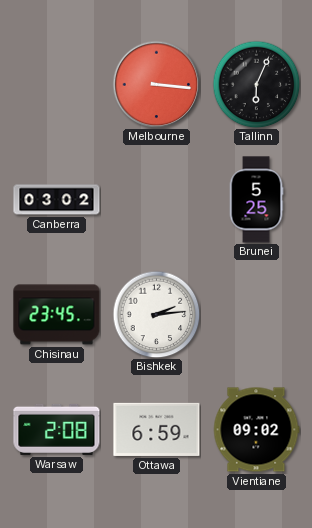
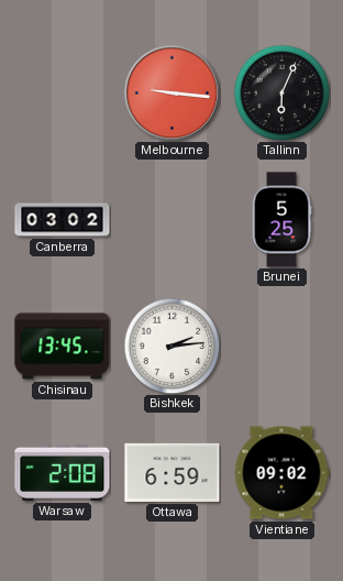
Melbourne: 3:16 -> 9:16
Chisinau: 23:45 -> 13:45
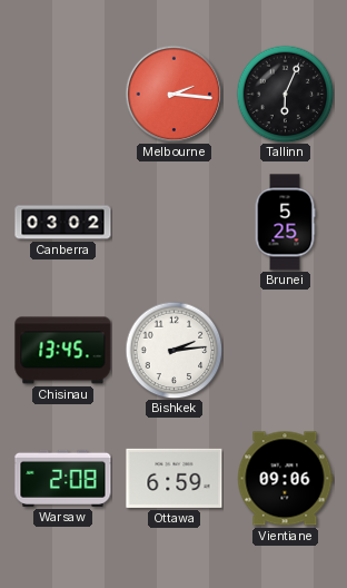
Melbourne: 9:16 -> 2:16
Vientiane: 09:02 -> 09:06
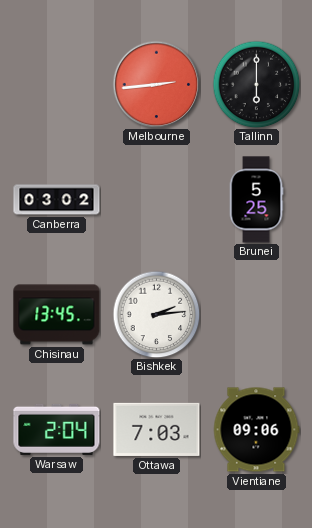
Melbourne: 2:16 -> 2:44
Tallinn: 6:04 -> 6:00
Warsaw: 2:08 -> 2:04
Ottawa: 6:59 -> 7:03
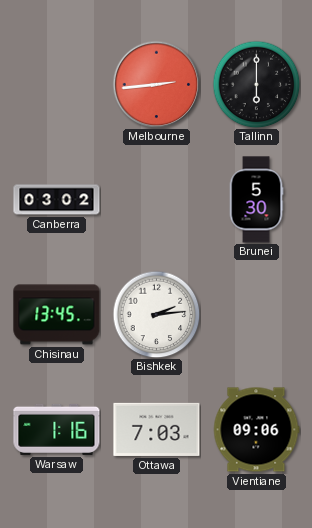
Brunei: 5:25 -> 5:30
Warsaw: 2:04 -> 1:16
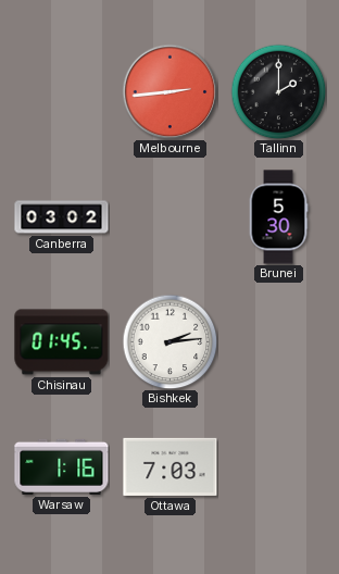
Tallinn: 6:00 -> 2:00
Chisinau: 13:45 -> 01:45
Vientiane: 09:06 -> none
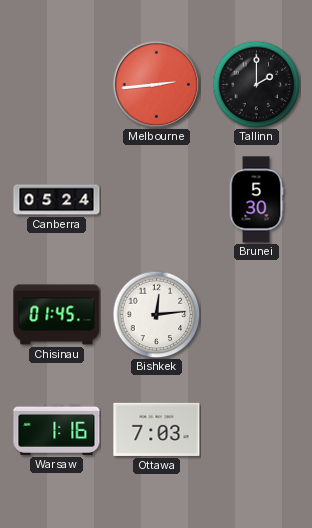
Canberra: 03:02 -> 05:24
Bishkek: 2:14 -> 12:14
